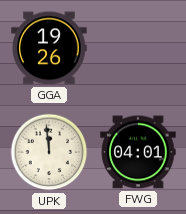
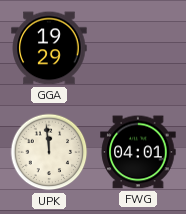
GGA: 19:26 -> 19:29
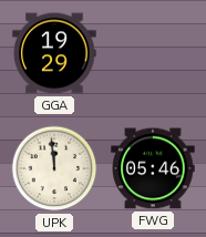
FWG: 04:01 -> 05:46
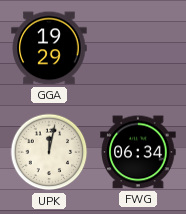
UPK: 11:59 -> 12:02
FWG: 05:46 -> 06:34
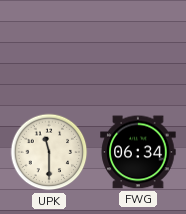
GGA: 19:29 -> none
UPK: 12:02 -> 11:30
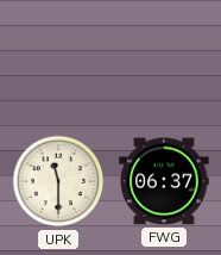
FWG: 06:34 -> 06:37
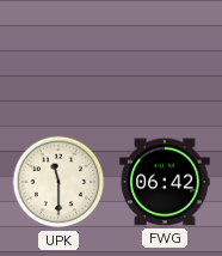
FWG: 06:37 -> 06:42
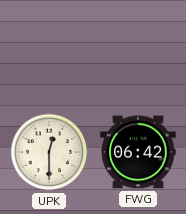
UPK: 11:30 -> 12:30
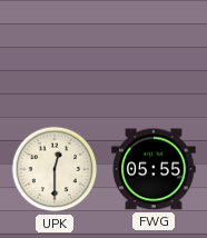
FWG: 06:42 -> 05:55
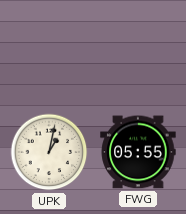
UPK: 12:30 -> 1:02
